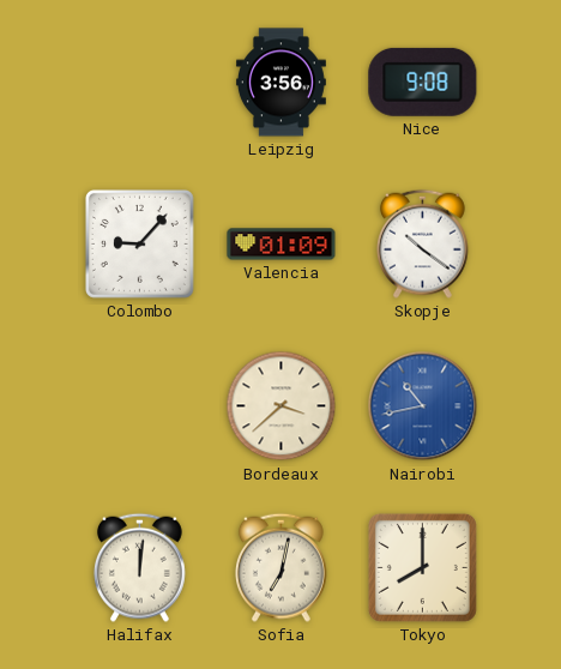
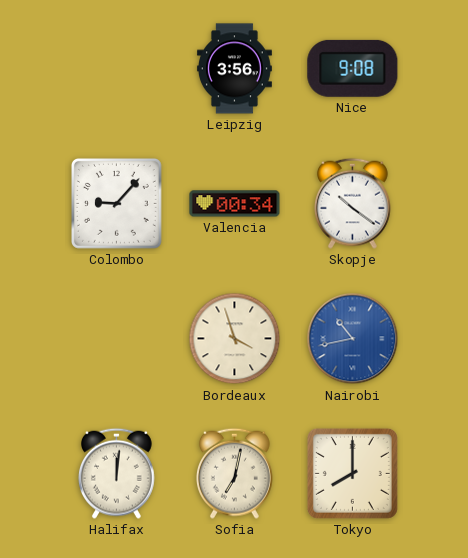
Valencia: 01:09 -> 00:34
Bordeaux: 3:38 -> 3:57
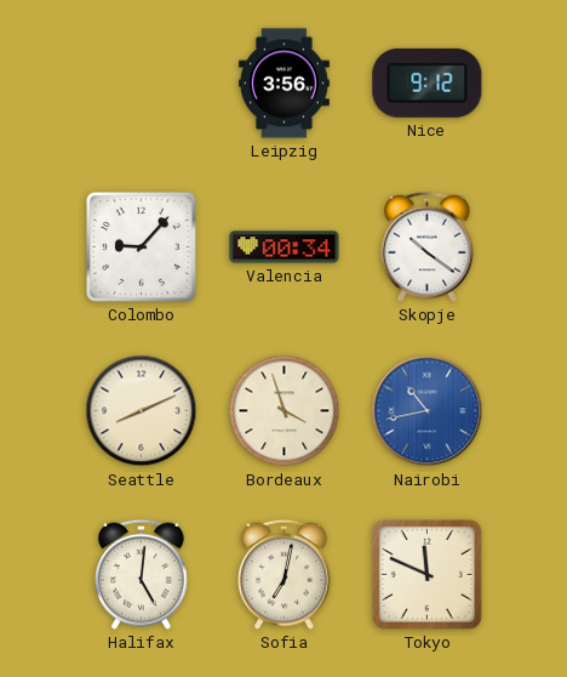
Nice: 9:08 -> 9:12
Seattle: none -> 8:11
Halifax: 12:01 -> 5:01
Tokyo: 8:00 -> 11:49
